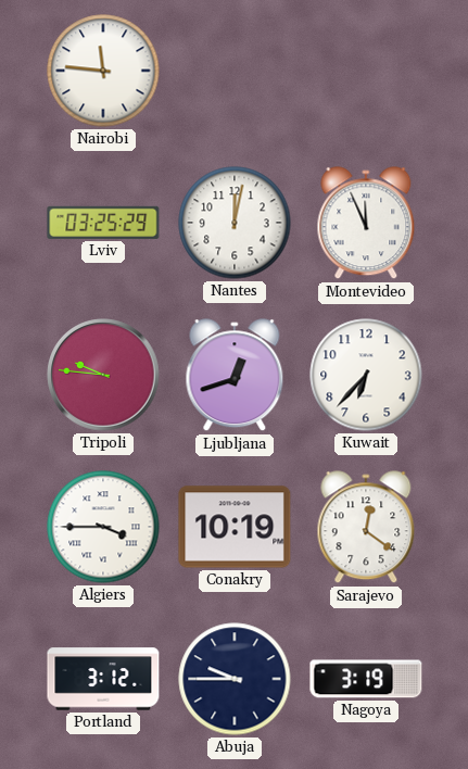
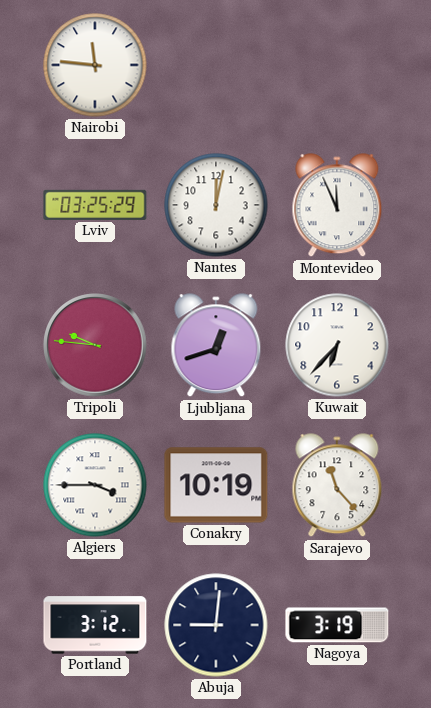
Sarajevo: 12:21 -> 11:23
Abuja: 9:45 -> 9:01
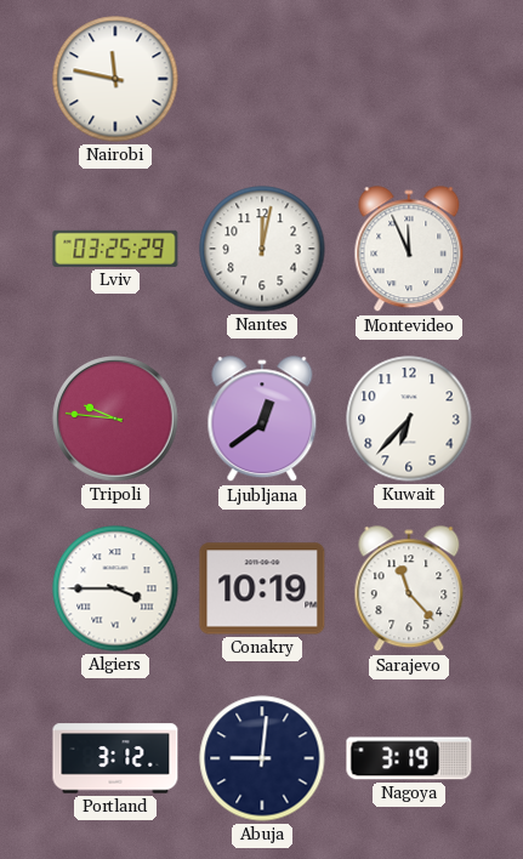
Nairobi: 11:46 -> 11:47
Ljubljana: 12:42 -> 12:39
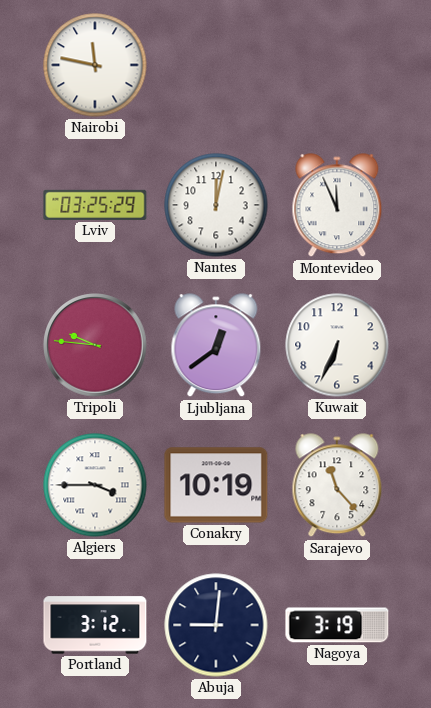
Kuwait: 6:37 -> 6:34
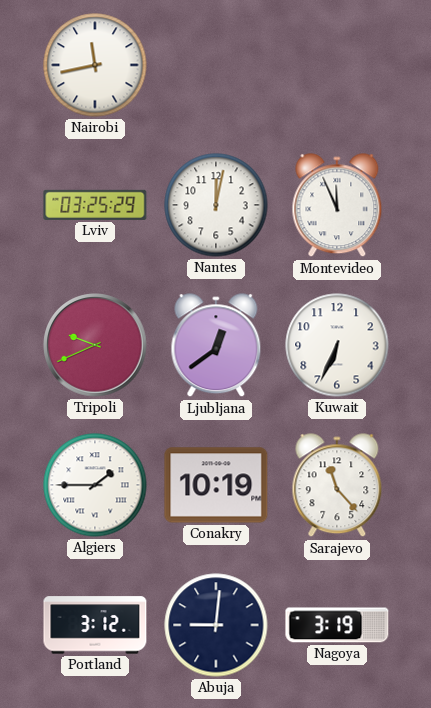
Nairobi: 11:47 -> 11:43
Tripoli: 9:46 -> 9:41
Algiers: 3:45 -> 1:45
